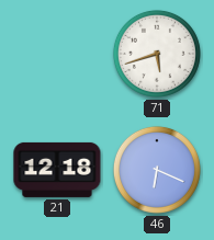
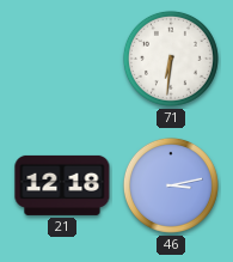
71: 5:42 -> 6:31
46: 6:19 -> 3:13
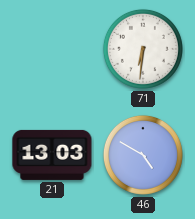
21: 12:18 -> 13:03
46: 3:13 -> 4:50
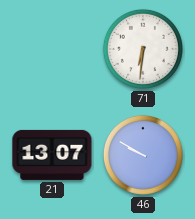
21: 13:03 -> 13:07
46: 4:50 -> 9:50
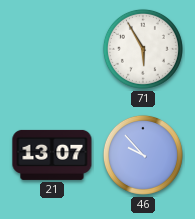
71: 6:31 -> 5:55
46: 9:50 -> 9:53
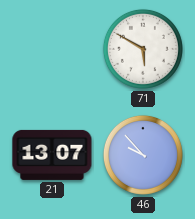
71: 5:55 -> 5:50
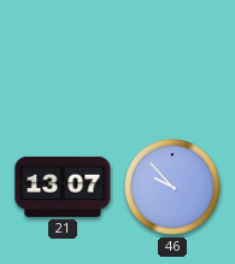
71: 5:50 -> none
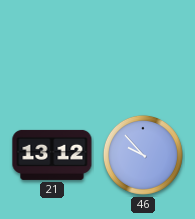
21: 13:07 -> 13:12
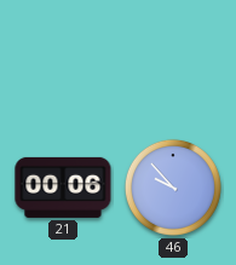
21: 13:12 -> 00:06
